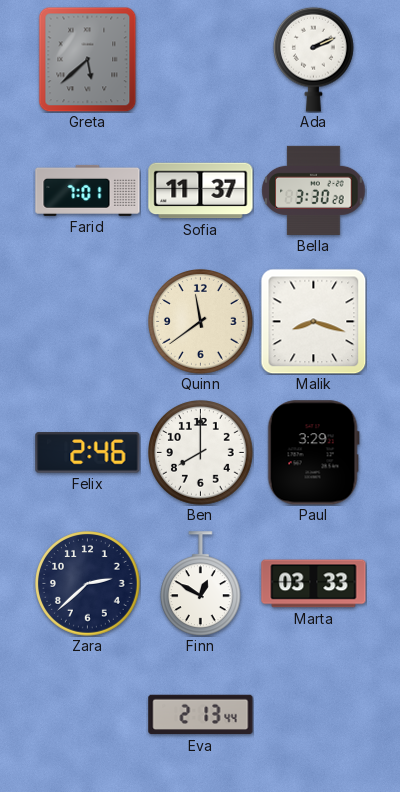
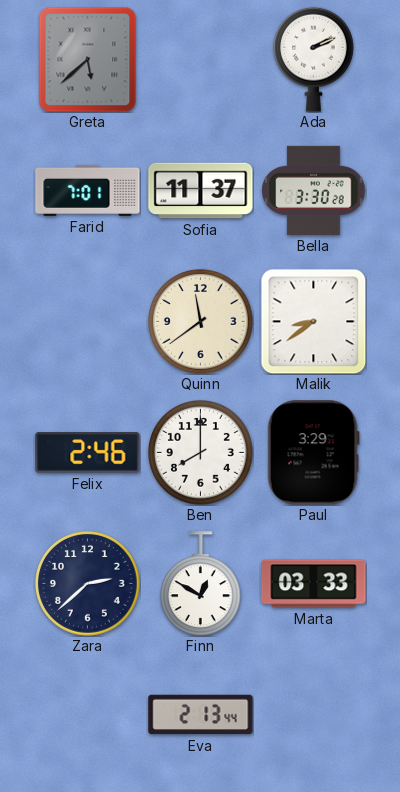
Malik: 8:18 -> 8:39
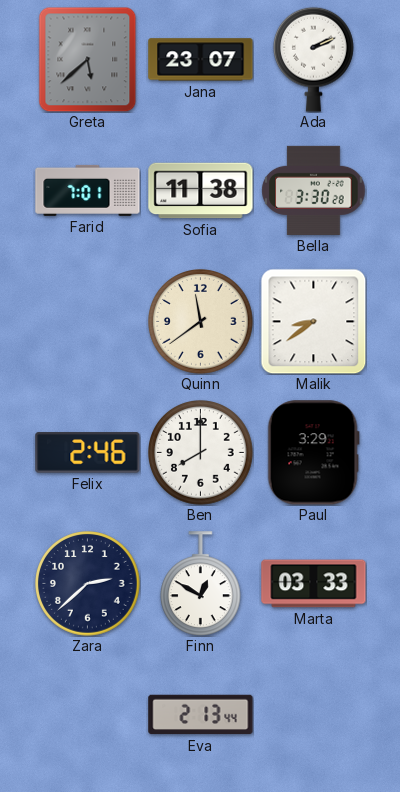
Jana: none -> 23:07
Sofia: 11:37 -> 11:38
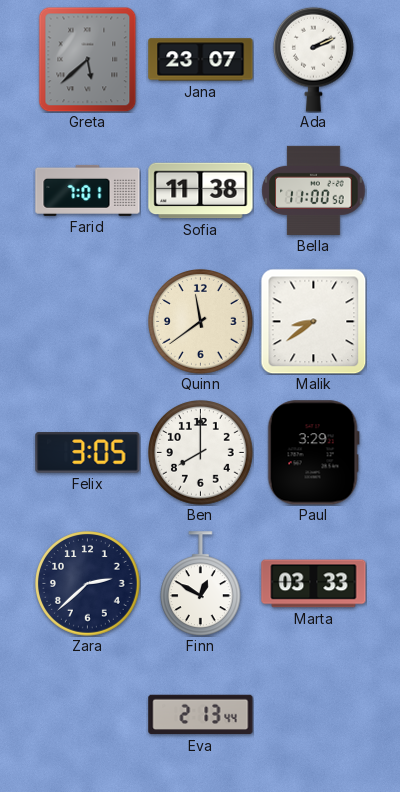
Bella: 3:30 -> 11:00
Felix: 2:46 -> 3:05
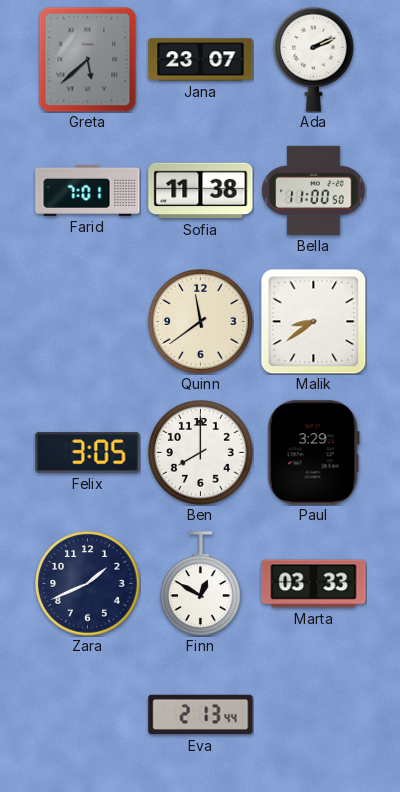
Zara: 2:38 -> 1:41
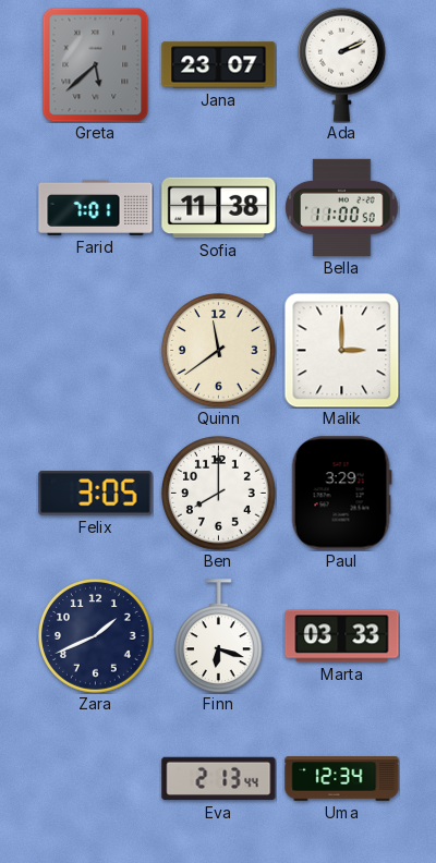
Malik: 8:39 -> 3:00
Finn: 12:50 -> 6:18
Uma: none -> 12:34
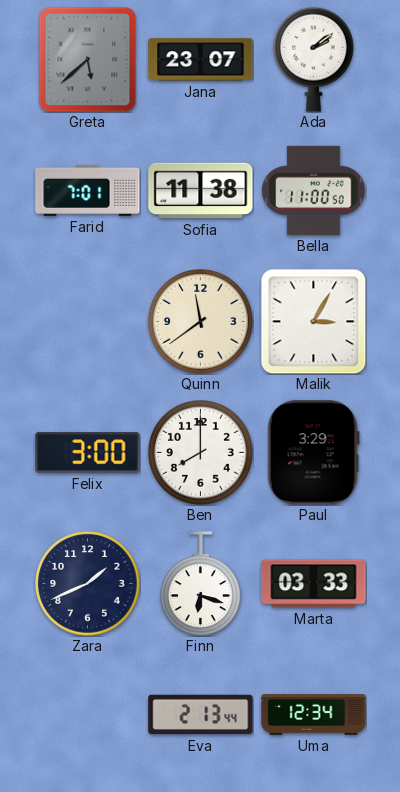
Ada: 2:11 -> 2:09
Malik: 3:00 -> 3:05
Felix: 3:05 -> 3:00
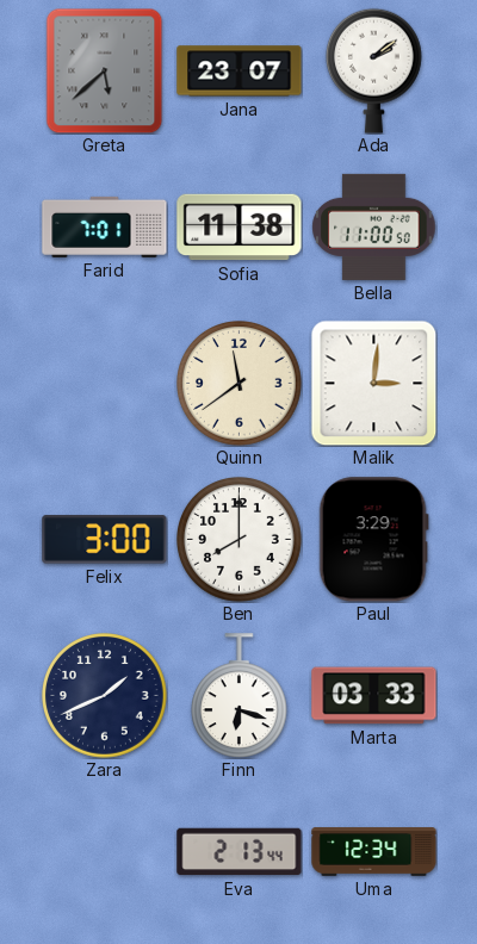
Malik: 3:05 -> 3:01
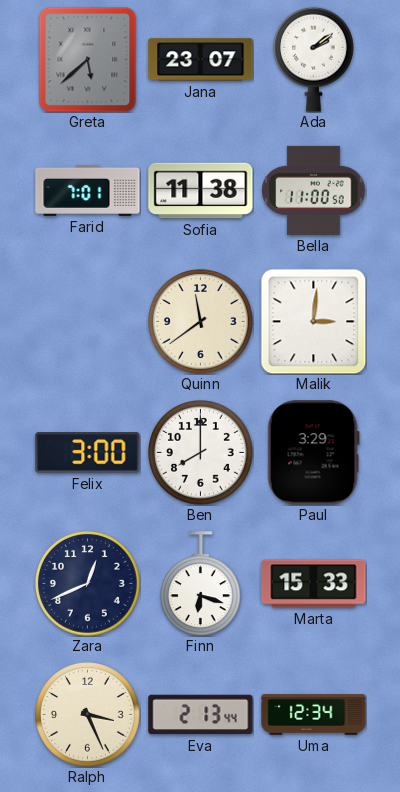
Zara: 1:41 -> 12:41
Marta: 03:33 -> 15:33
Ralph: none -> 3:26
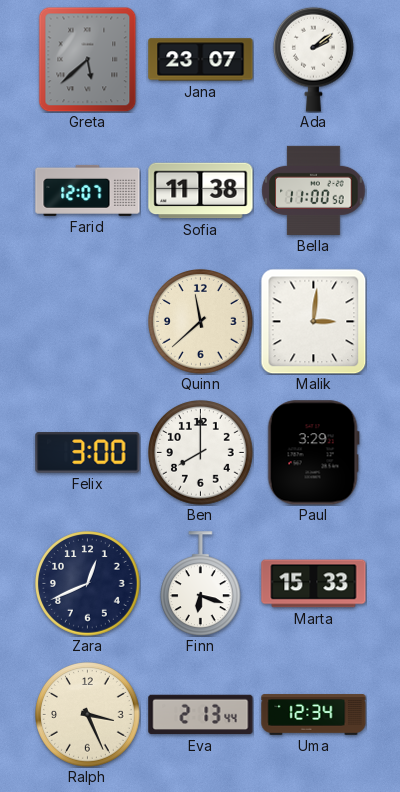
Farid: 7:01 -> 12:07
Quinn: 11:39 -> 11:38
